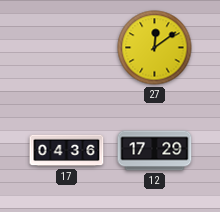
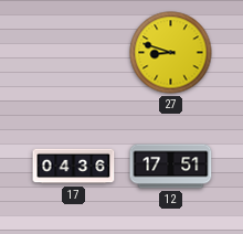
27: 12:09 -> 8:48
12: 17:29 -> 17:51
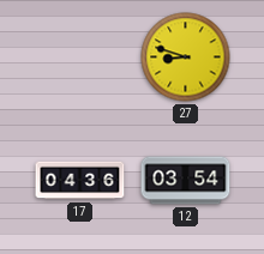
12: 17:51 -> 03:54
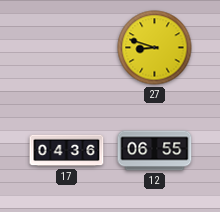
12: 03:54 -> 06:55
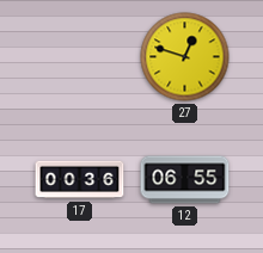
27: 8:48 -> 12:48
17: 04:36 -> 00:36
